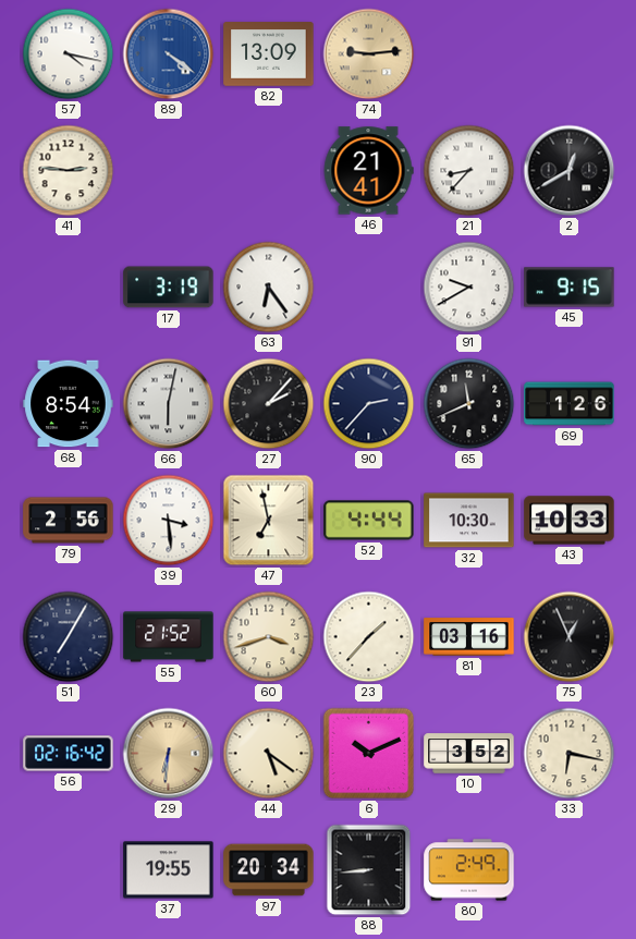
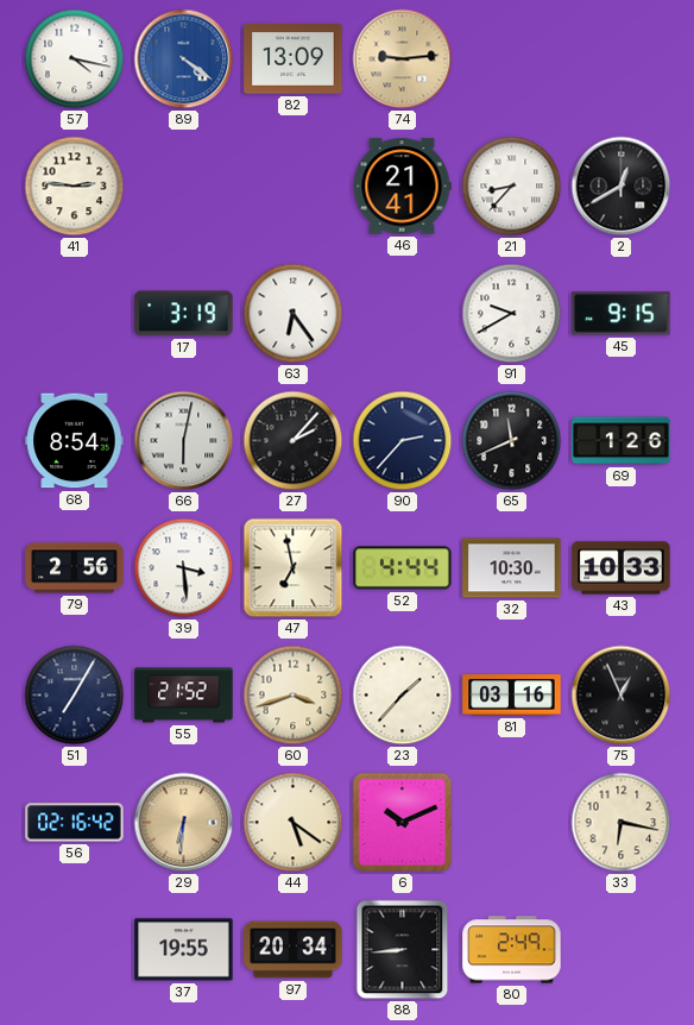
10: 3:52 -> none
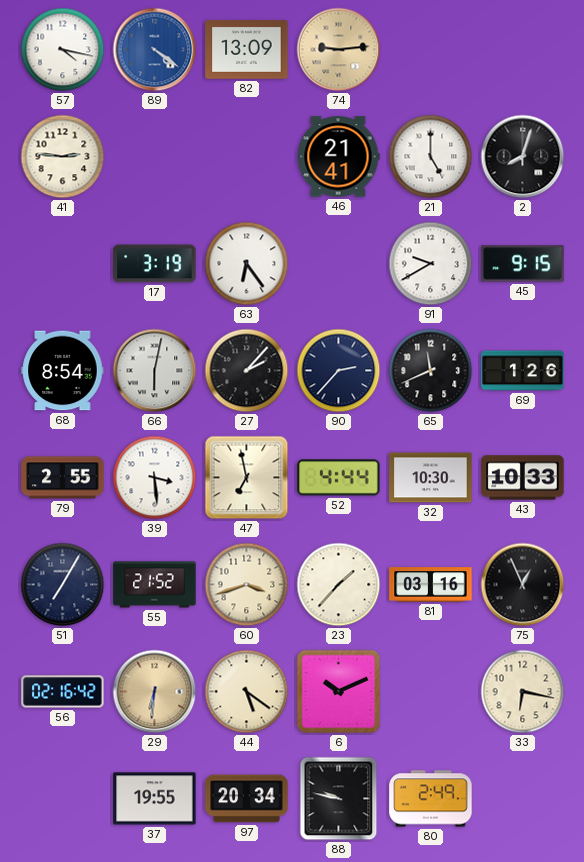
21: 8:37 -> 5:00
2: 12:40 -> 8:03
79: 2:56 -> 2:55
88: 8:44 -> 9:47
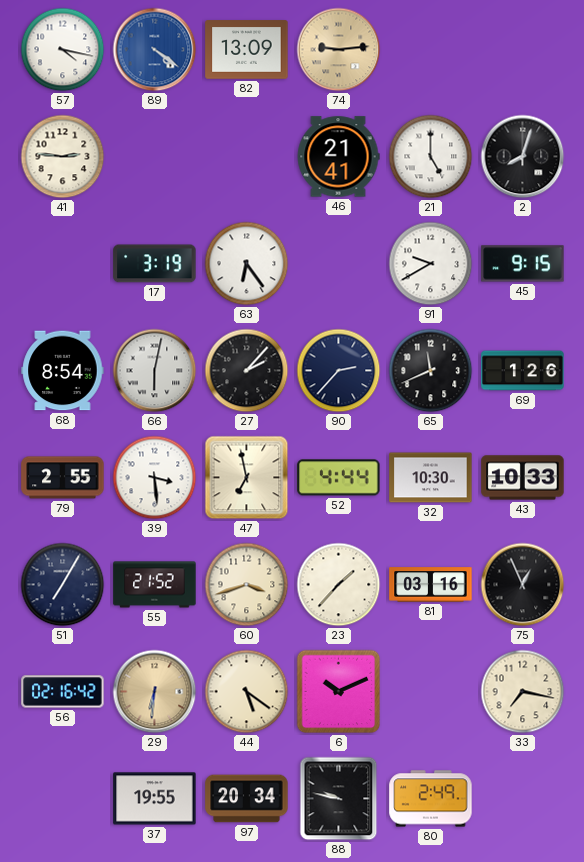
33: 6:17 -> 7:17
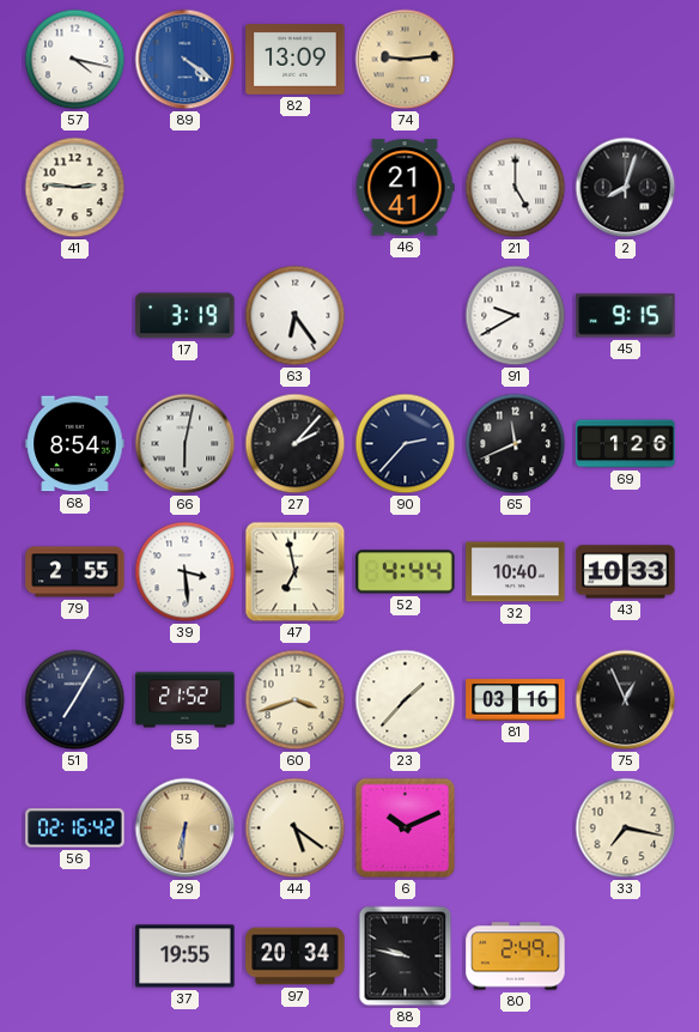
32: 10:30 -> 10:40
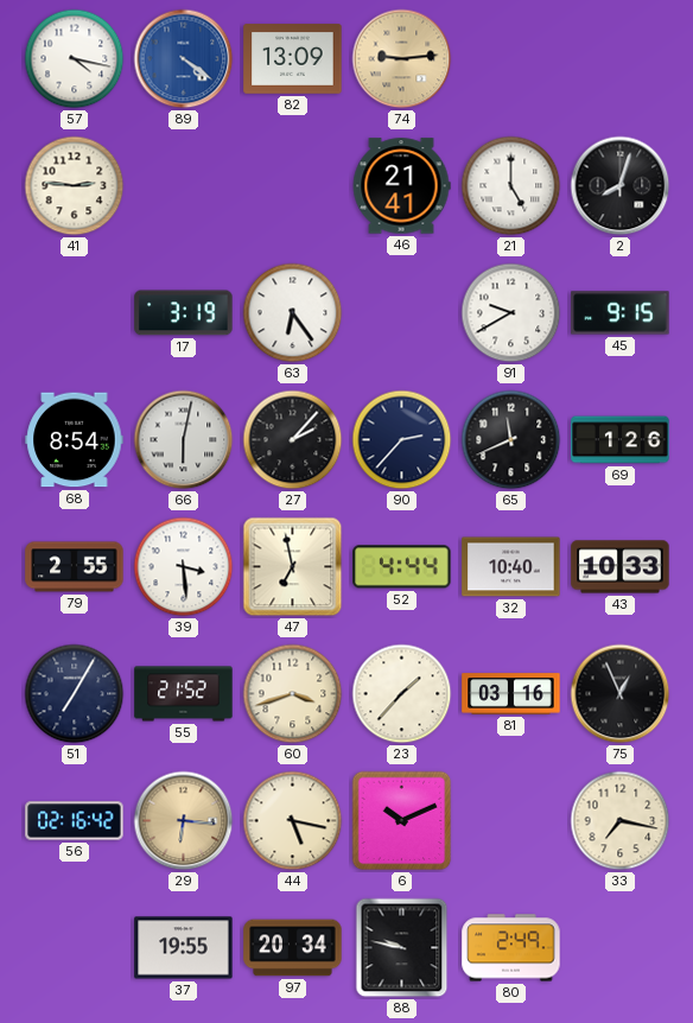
29: 6:31 -> 6:16
44: 5:21 -> 5:17
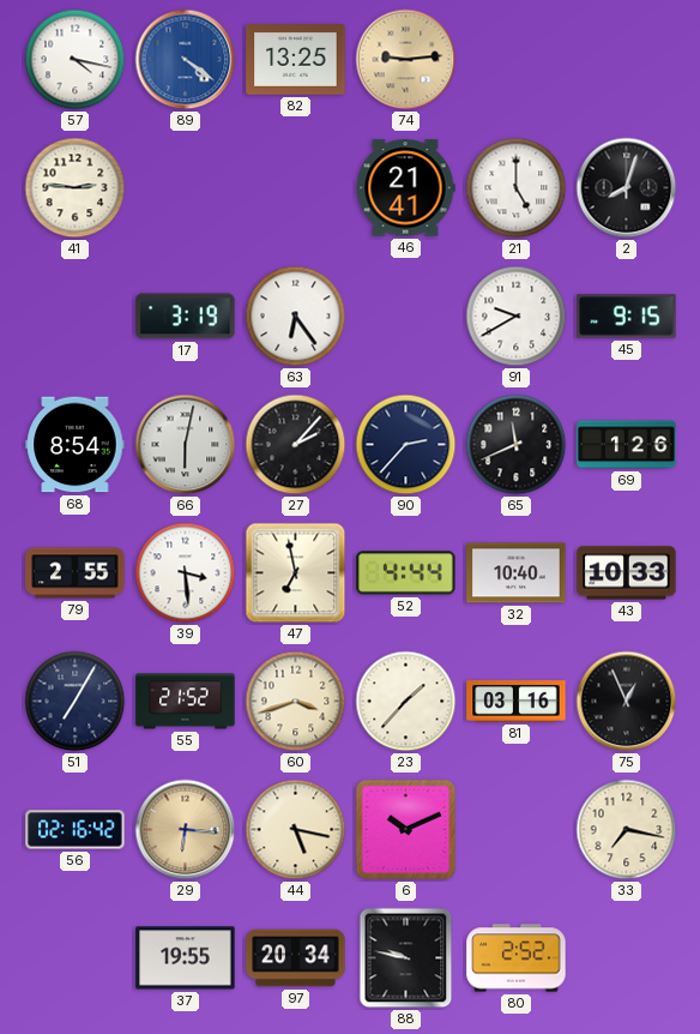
82: 13:09 -> 13:25
80: 2:49 -> 2:52
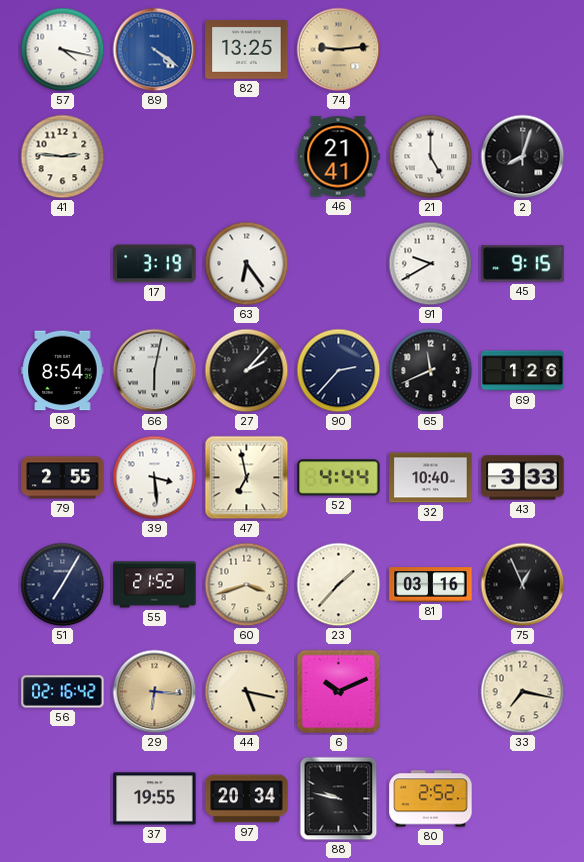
43: 10:33 -> 3:33
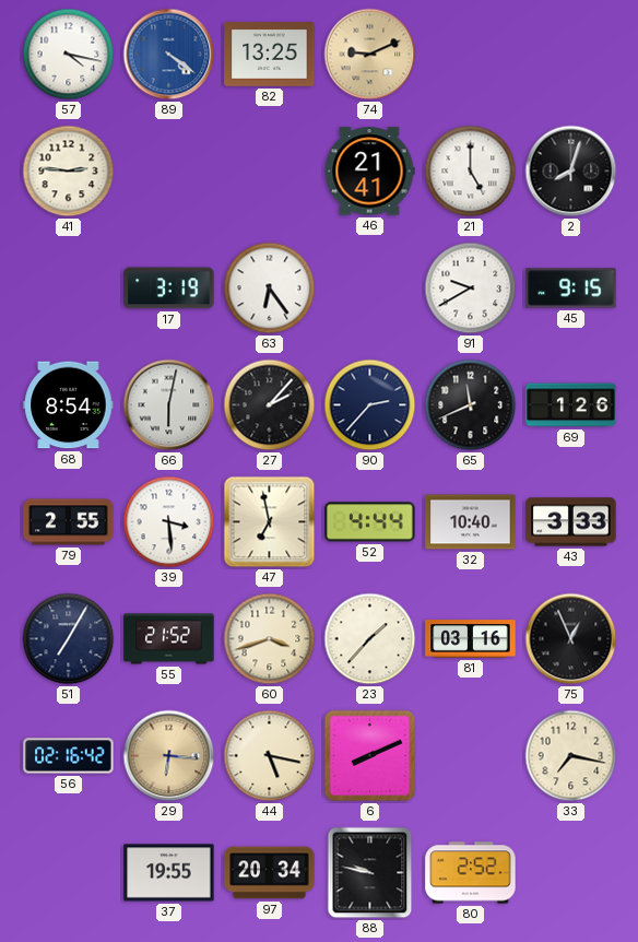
74: 9:14 -> 9:11
6: 10:11 -> 8:11
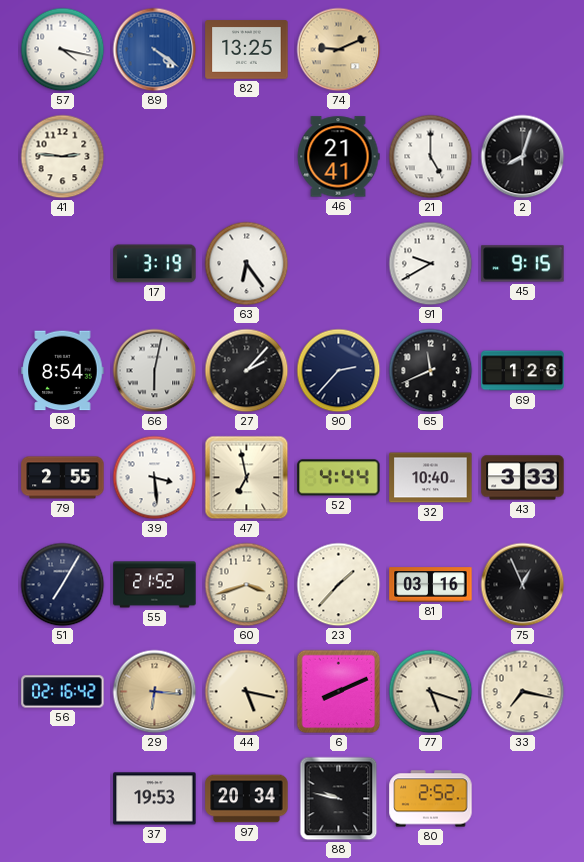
77: none -> 5:18
37: 19:55 -> 19:53
